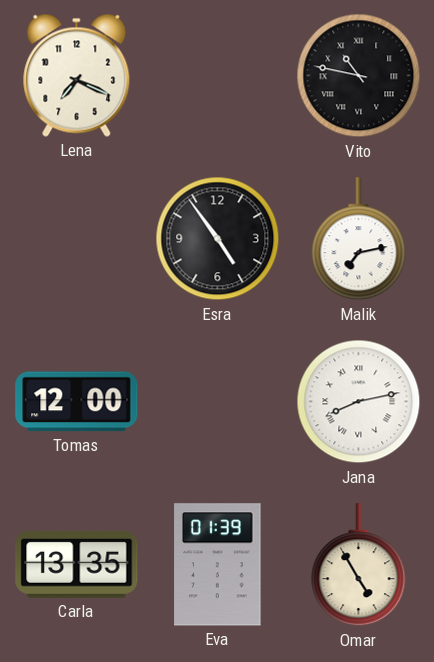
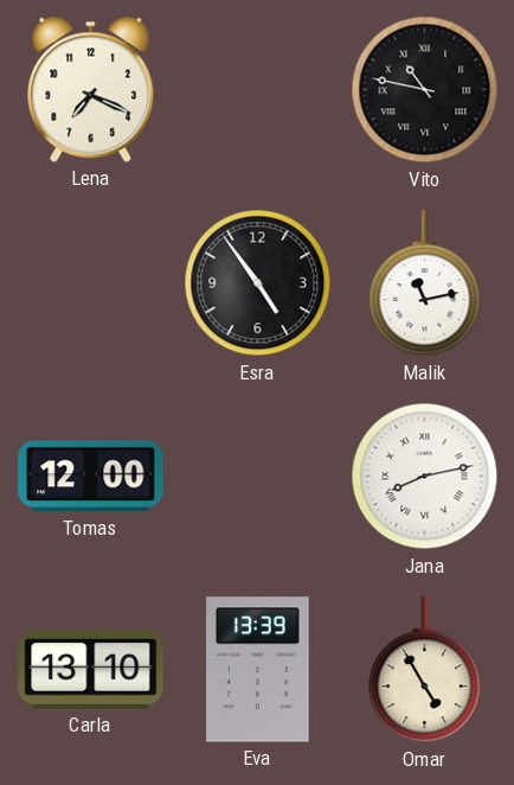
Malik: 7:13 -> 11:13
Carla: 13:35 -> 13:10
Eva: 01:39 -> 13:39
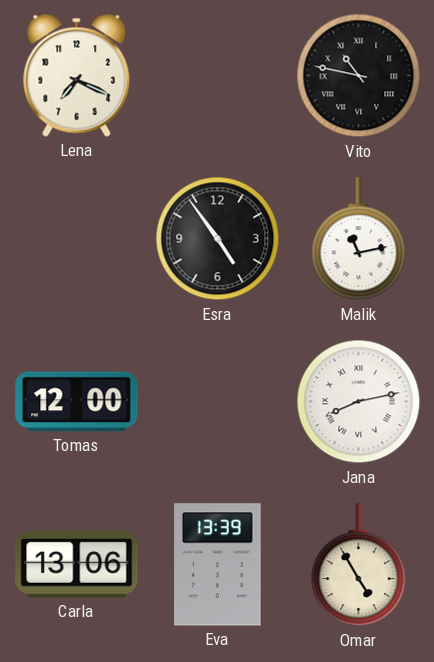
Carla: 13:10 -> 13:06
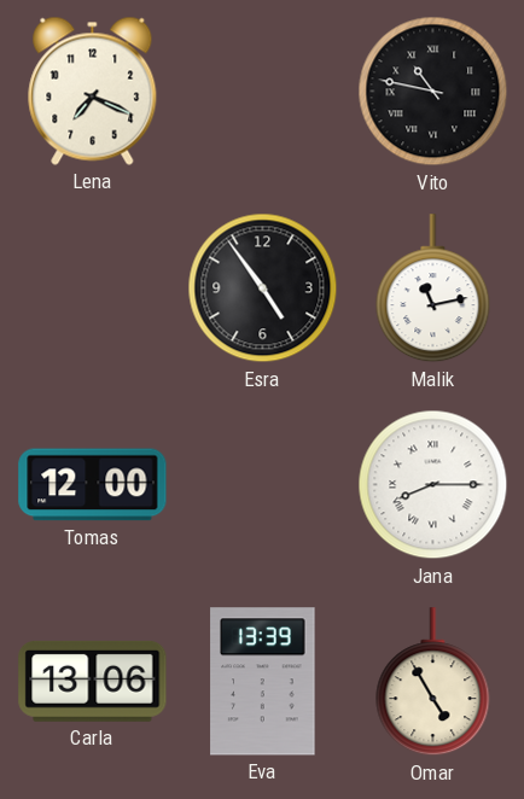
Jana: 8:13 -> 8:15
